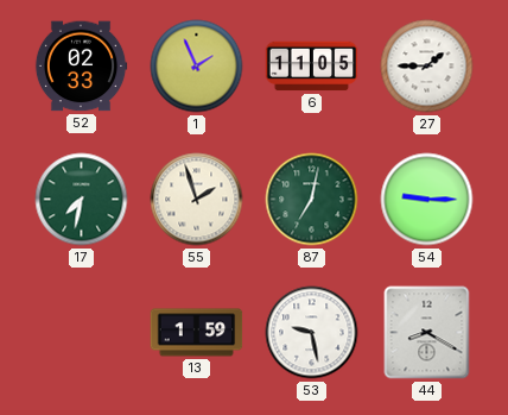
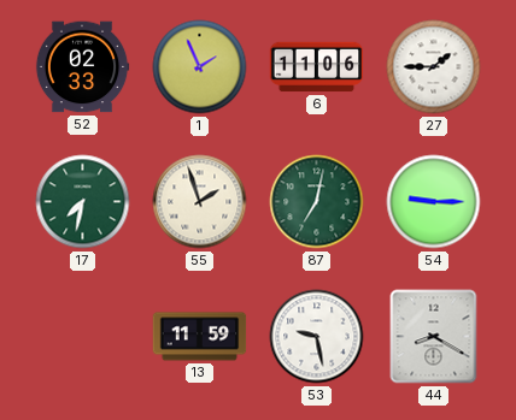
6: 11:05 -> 11:06
13: 1:59 -> 11:59
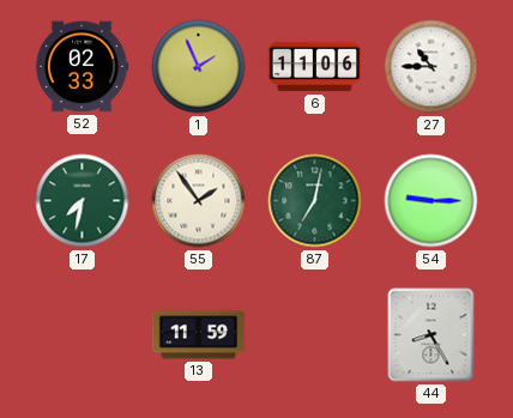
27: 1:45 -> 10:45
55: 1:57 -> 1:54
53: 9:28 -> none
44: 8:20 -> 8:25
